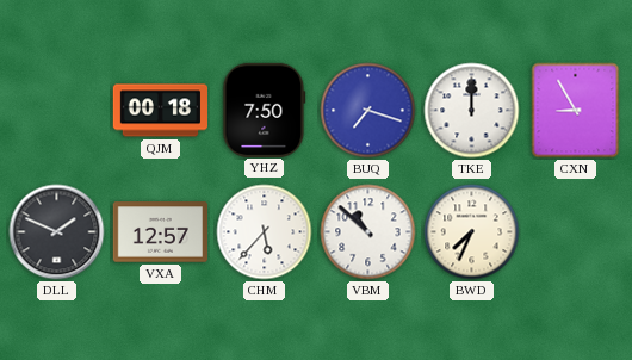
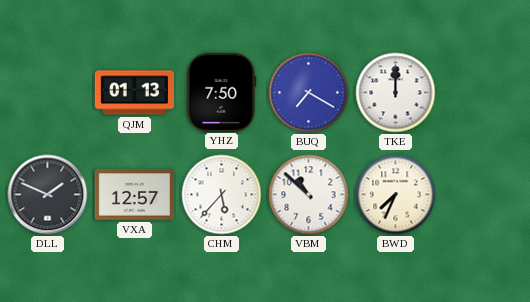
QJM: 00:18 -> 01:13
BUQ: 7:18 -> 7:20
CXN: 8:55 -> none
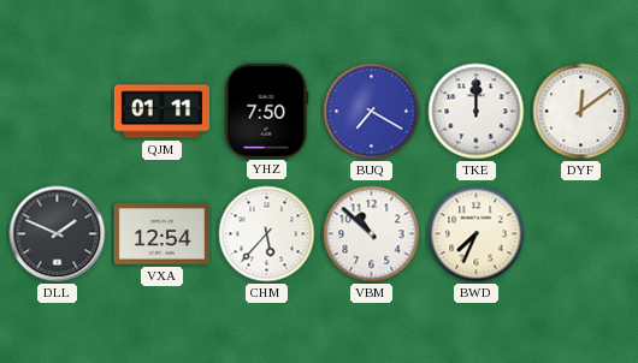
QJM: 01:13 -> 01:11
DYF: none -> 12:09
VXA: 12:57 -> 12:54
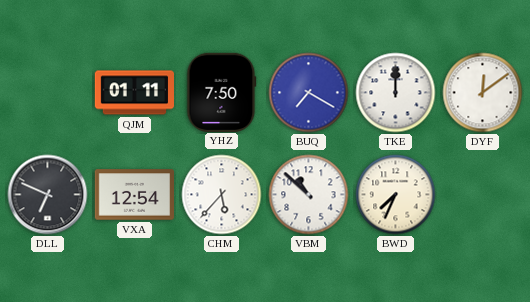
DLL: 1:49 -> 6:49
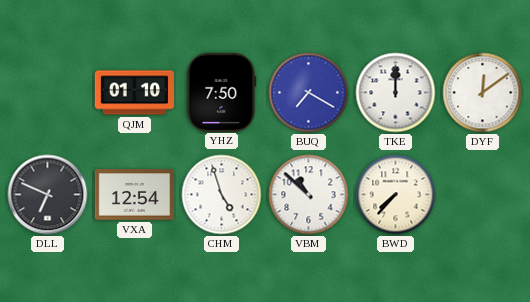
QJM: 01:11 -> 01:10
CHM: 5:37 -> 4:57
BWD: 7:34 -> 7:37
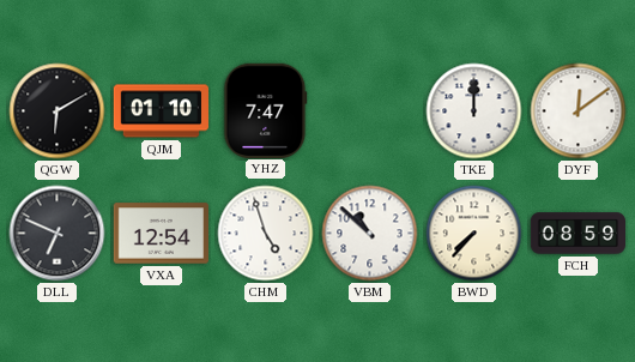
QGW: none -> 6:10
YHZ: 7:50 -> 7:47
BUQ: 7:20 -> none
FCH: none -> 08:59
